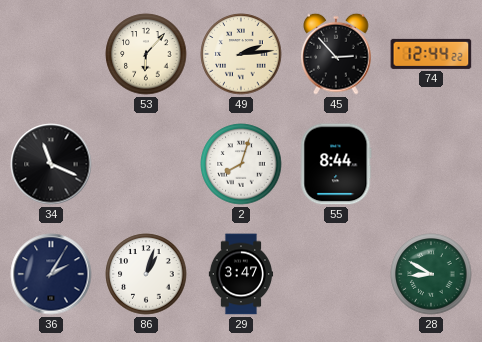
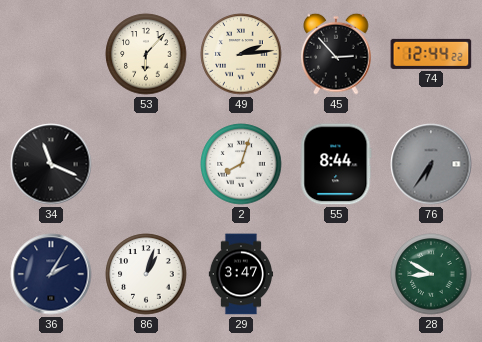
76: none -> 6:36
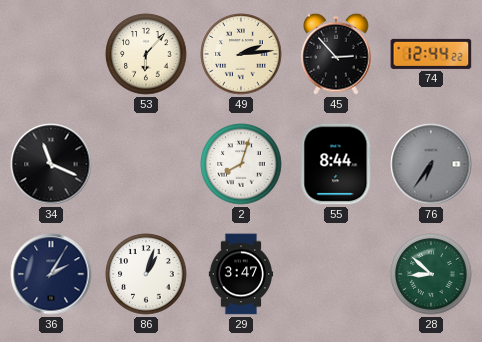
28: 8:50 -> 8:52
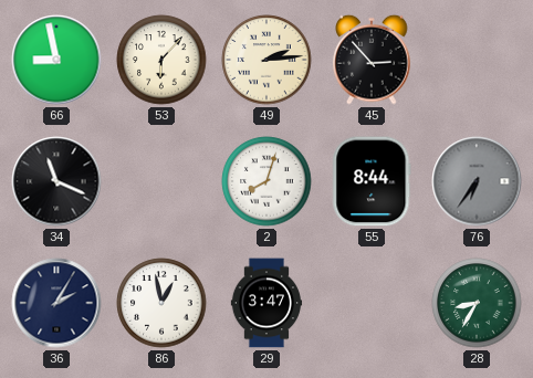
66: none -> 8:58
74: 12:44 -> none
86: 1:03 -> 12:58
28: 8:52 -> 8:35
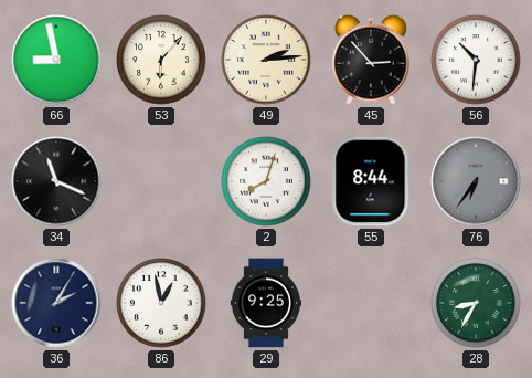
56: none -> 10:31
29: 3:47 -> 9:25
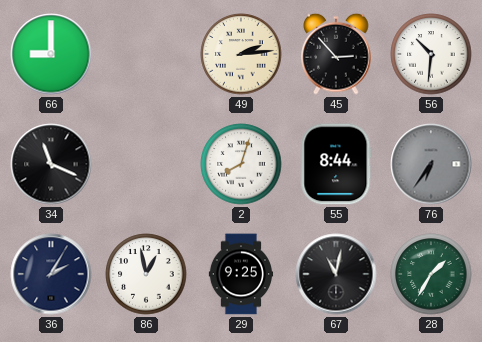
66: 8:58 -> 9:00
53: 6:07 -> none
67: none -> 11:02
28: 8:35 -> 1:35
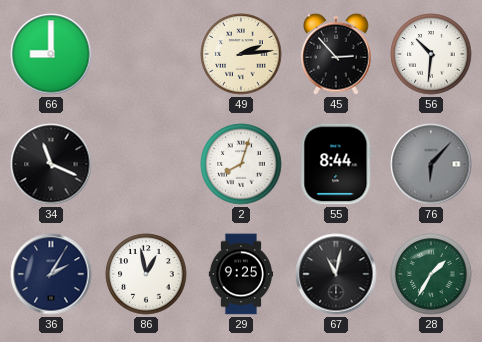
76: 6:36 -> 6:07
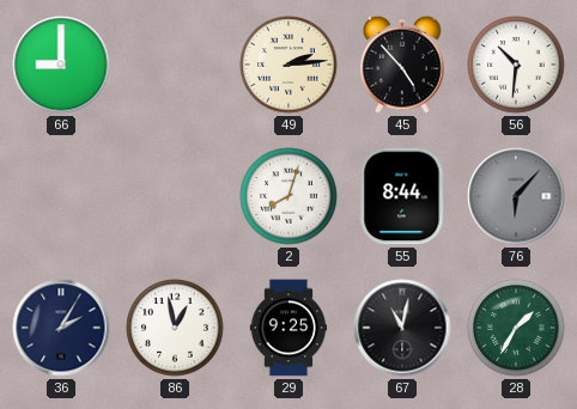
45: 2:53 -> 4:53
34: 11:19 -> none
